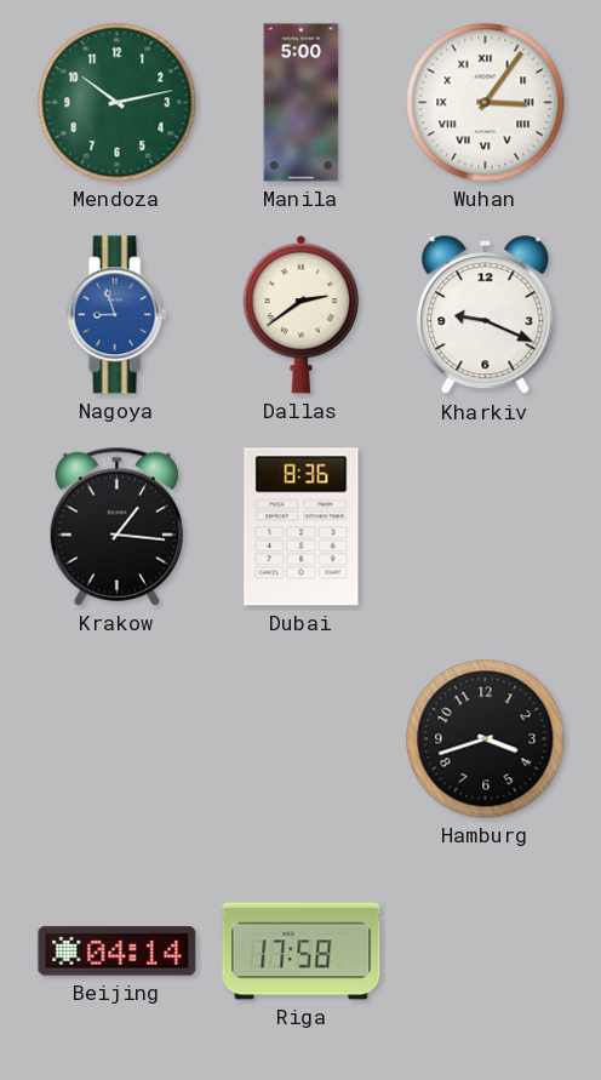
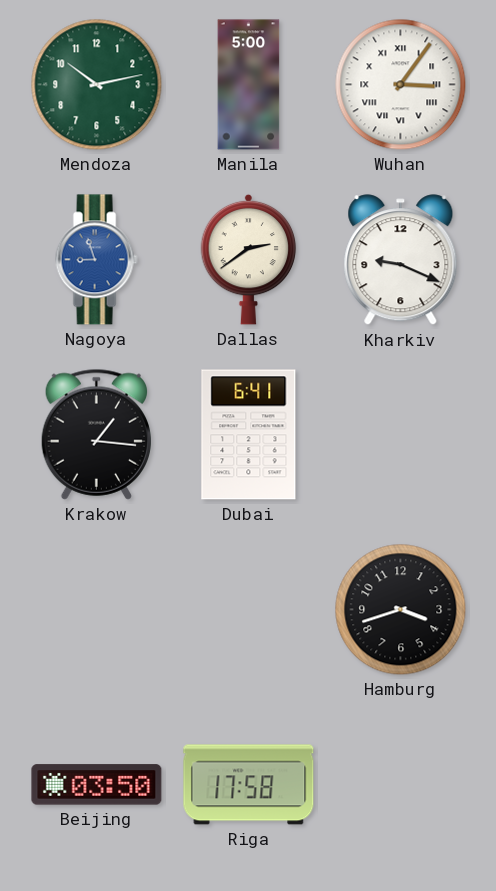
Dubai: 8:36 -> 6:41
Beijing: 04:14 -> 03:50
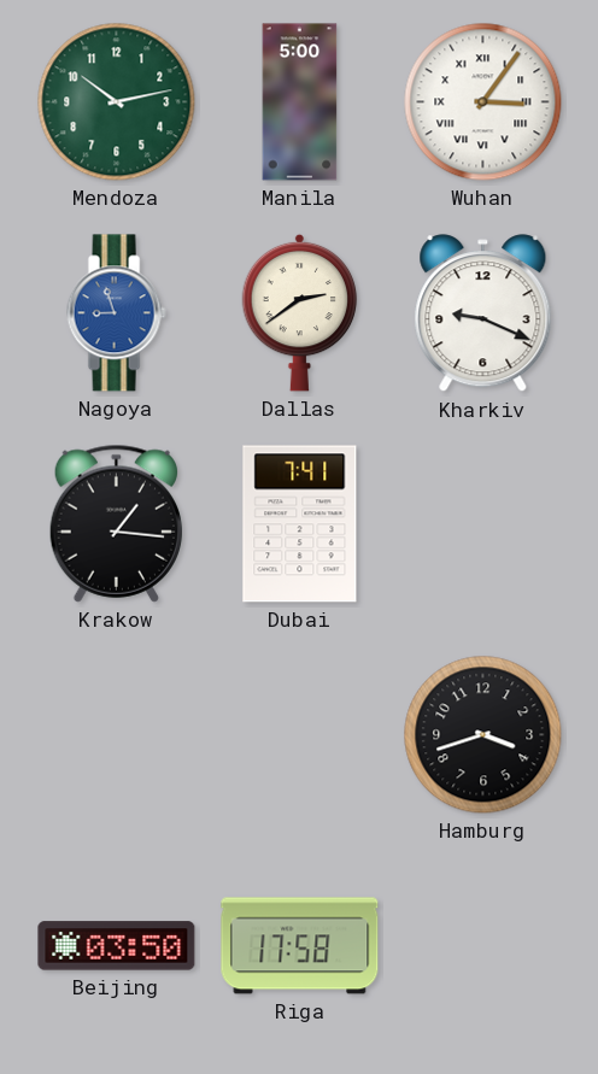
Dubai: 6:41 -> 7:41
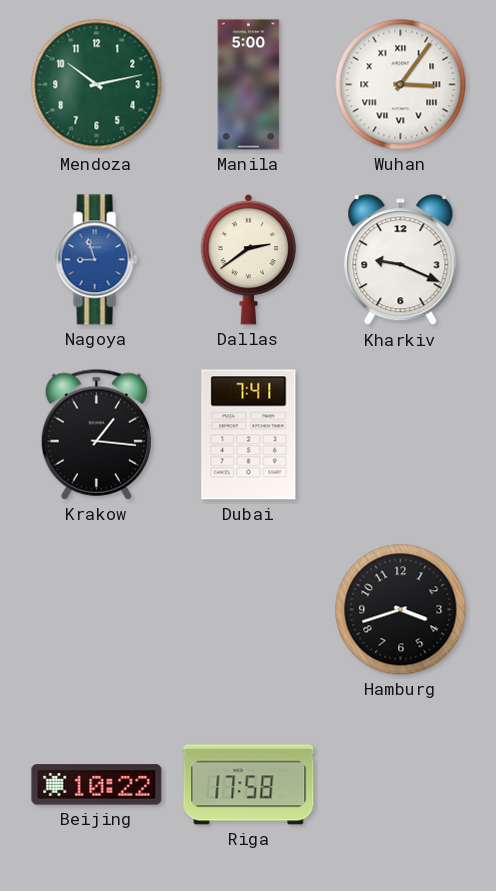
Beijing: 03:50 -> 10:22
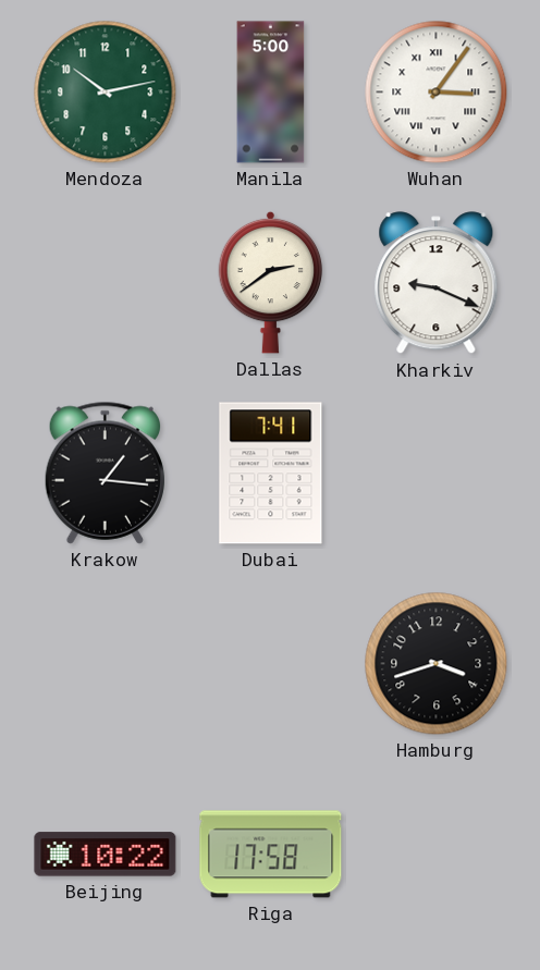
Nagoya: 8:57 -> none
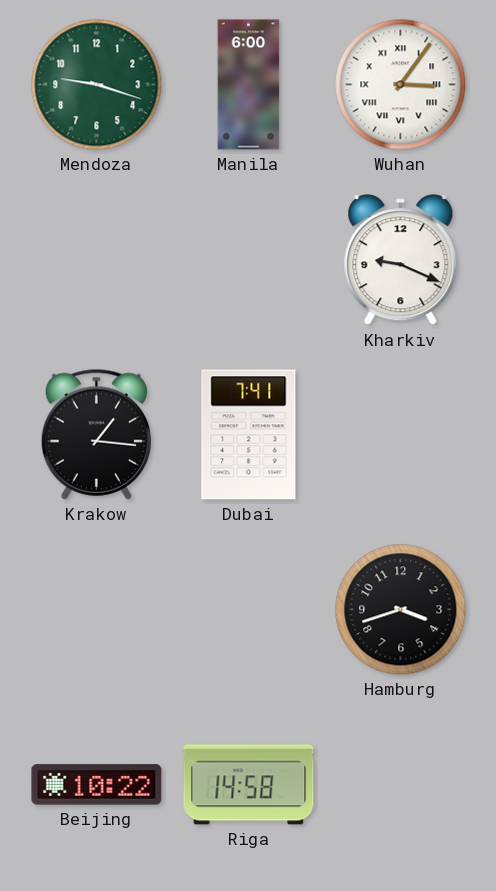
Mendoza: 10:13 -> 9:18
Manila: 5:00 -> 6:00
Dallas: 2:39 -> none
Riga: 17:58 -> 14:58
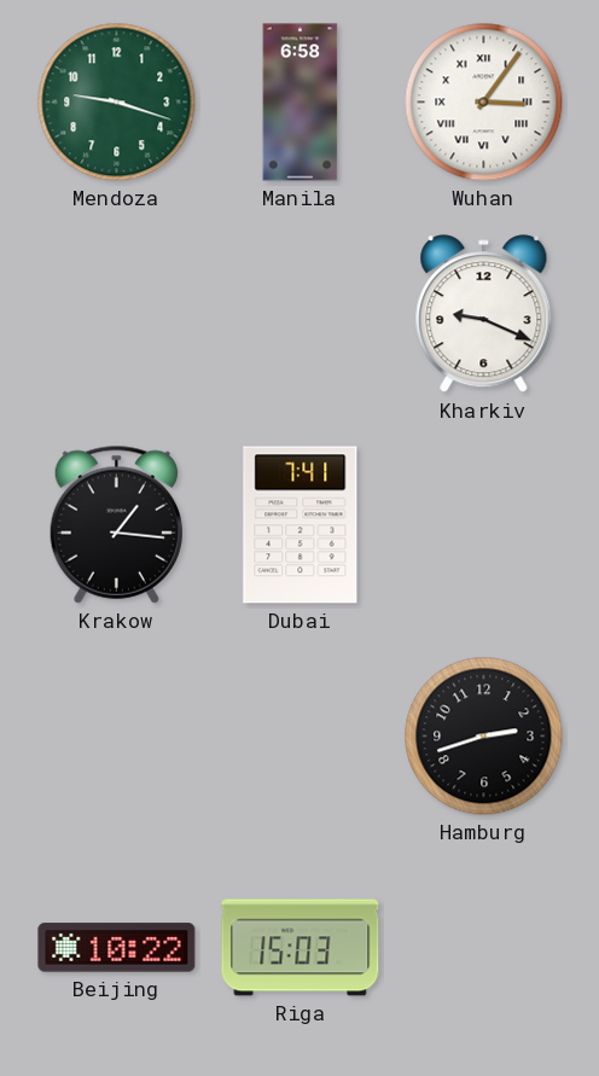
Manila: 6:00 -> 6:58
Hamburg: 3:42 -> 2:42
Riga: 14:58 -> 15:03
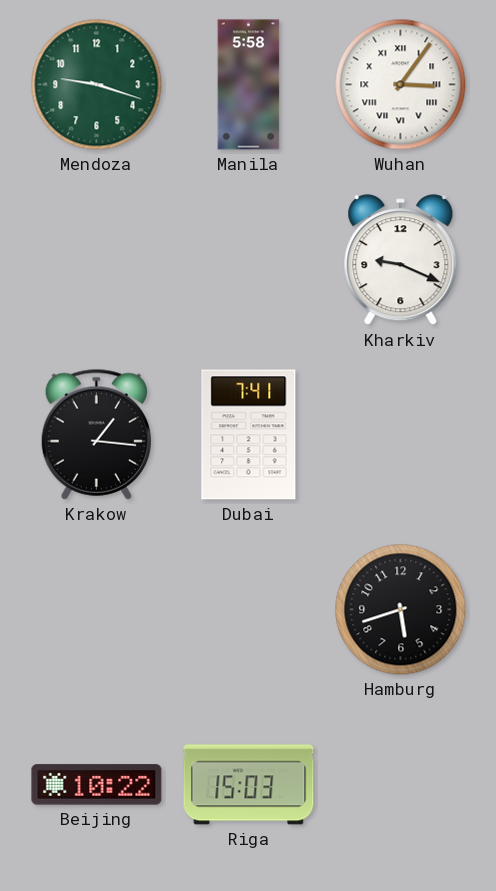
Manila: 6:58 -> 5:58
Hamburg: 2:42 -> 5:42
